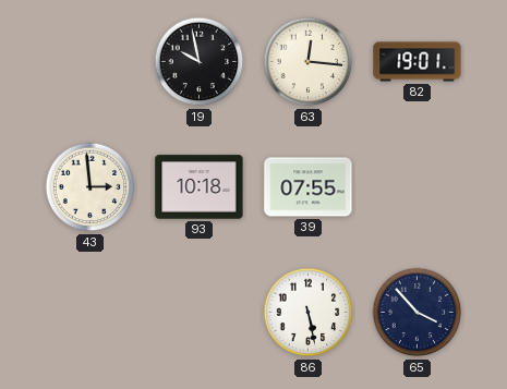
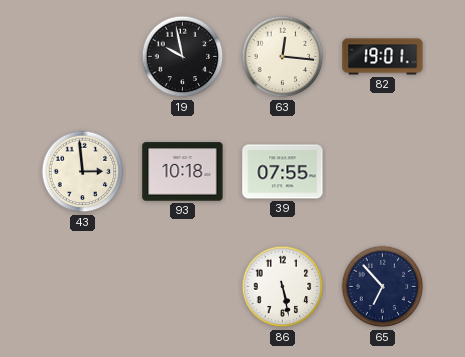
65: 3:53 -> 6:53
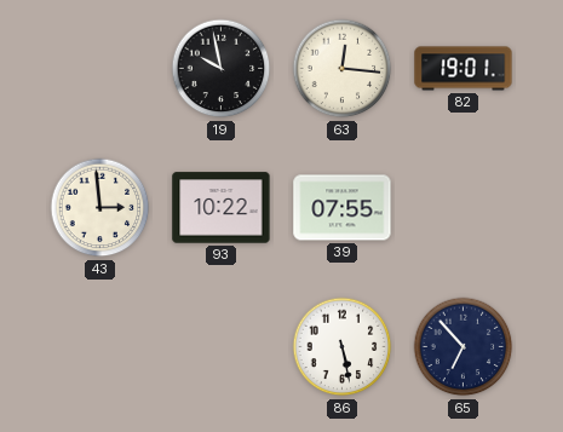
93: 10:18 -> 10:22
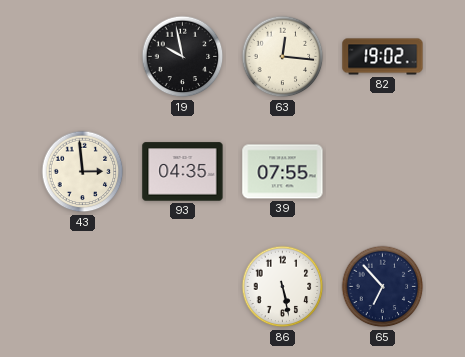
82: 19:01 -> 19:02
93: 10:22 -> 04:35
